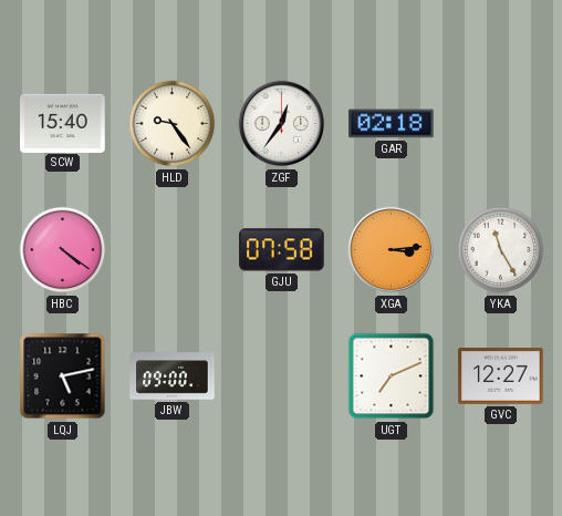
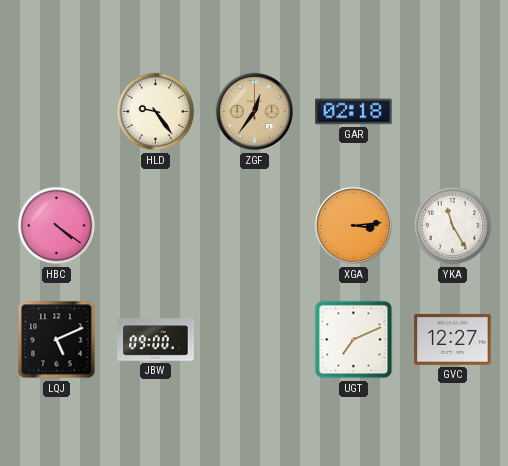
SCW: 15:40 -> none
ZGF dial: white -> champagne
GJU: 07:58 -> none
LQJ: 5:13 -> 5:11
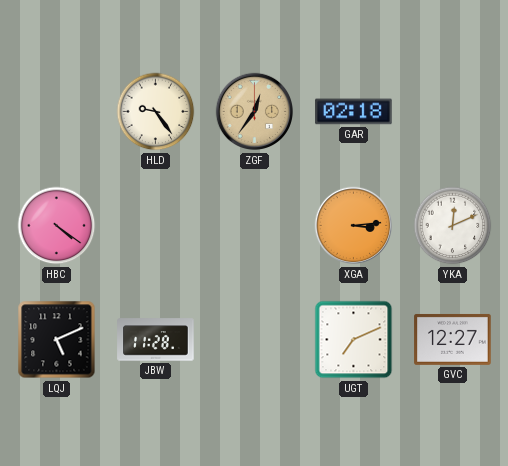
YKA: 11:25 -> 12:11
JBW: 09:00 -> 11:28
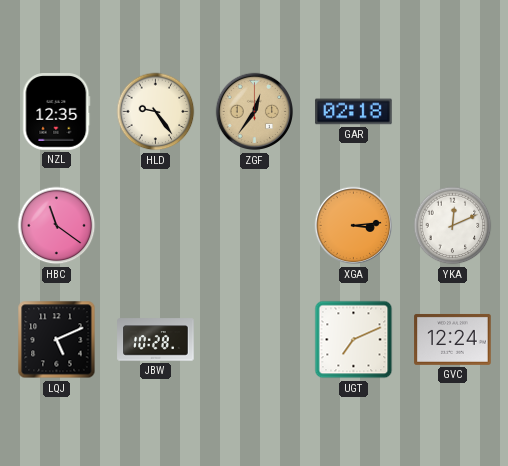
NZL: none -> 12:35
HBC: 4:21 -> 11:21
JBW: 11:28 -> 10:28
GVC: 12:27 -> 12:24
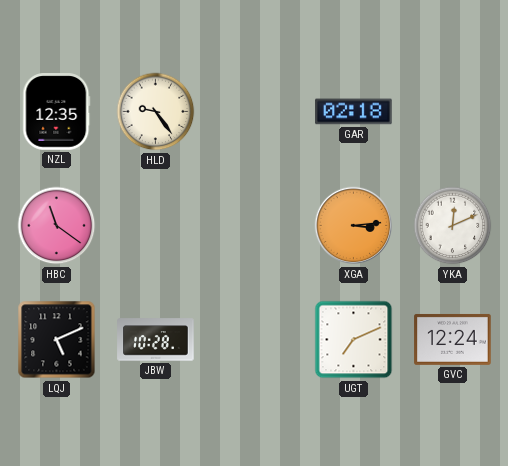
ZGF: 12:36 -> none
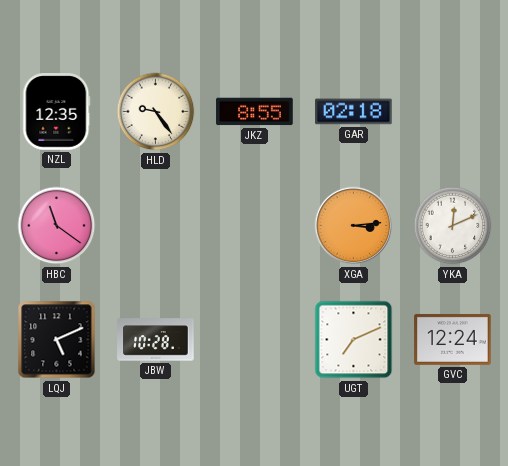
JKZ: none -> 8:55
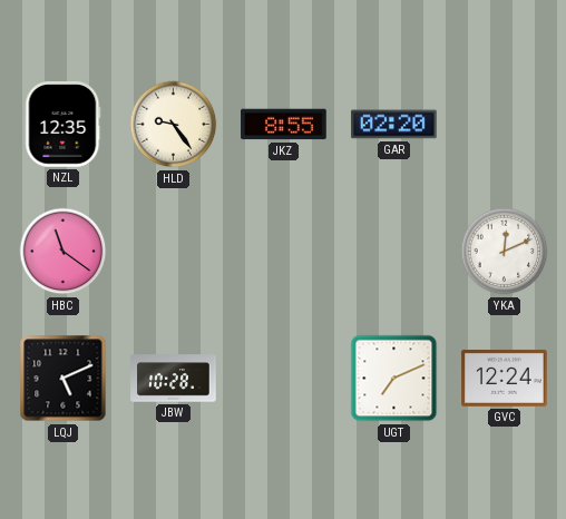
GAR: 02:18 -> 02:20
XGA: 3:14 -> none
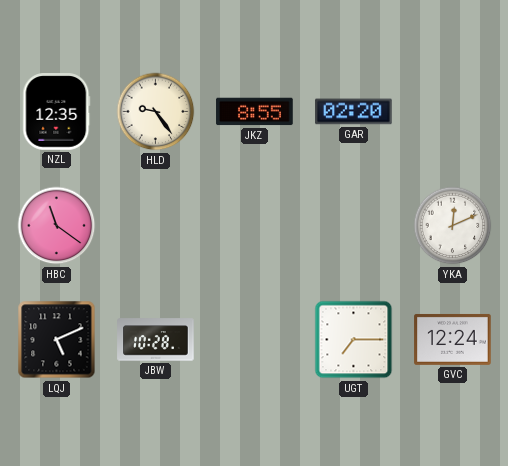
UGT: 7:11 -> 7:15
